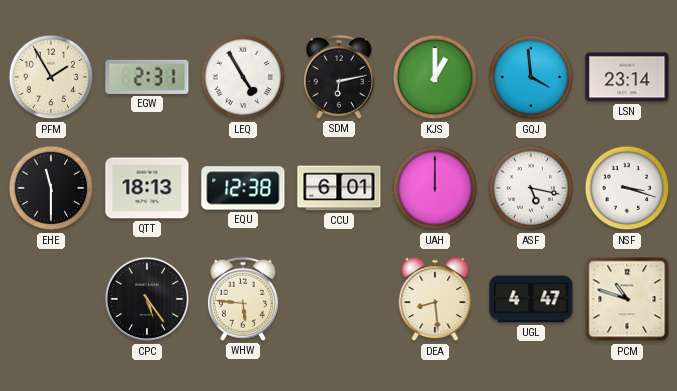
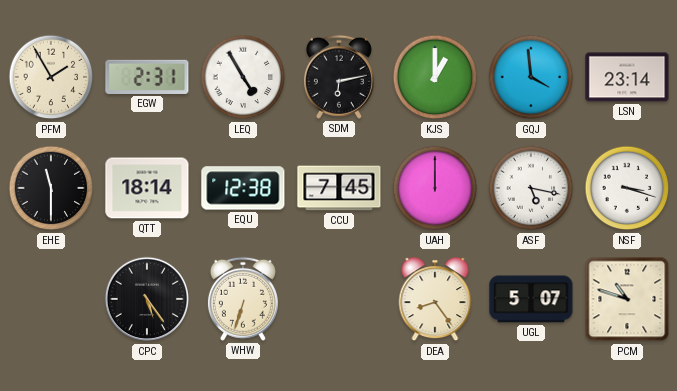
QTT: 18:13 -> 18:14
CCU: 6:01 -> 7:45
WHW: 5:46 -> 6:33
DEA: 8:29 -> 8:24
UGL: 4:47 -> 5:07
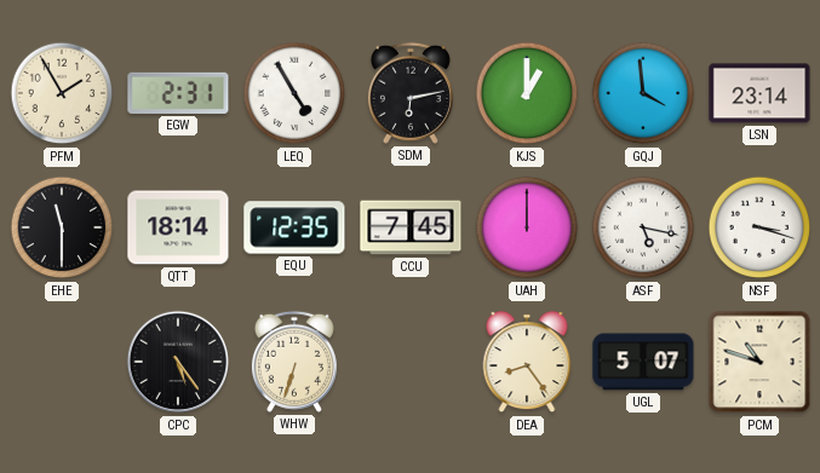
EQU: 12:38 -> 12:35
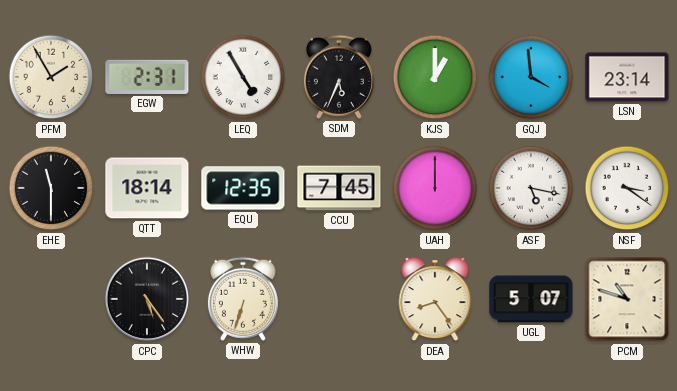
SDM: 6:13 -> 5:34
NSF: 3:18 -> 3:21
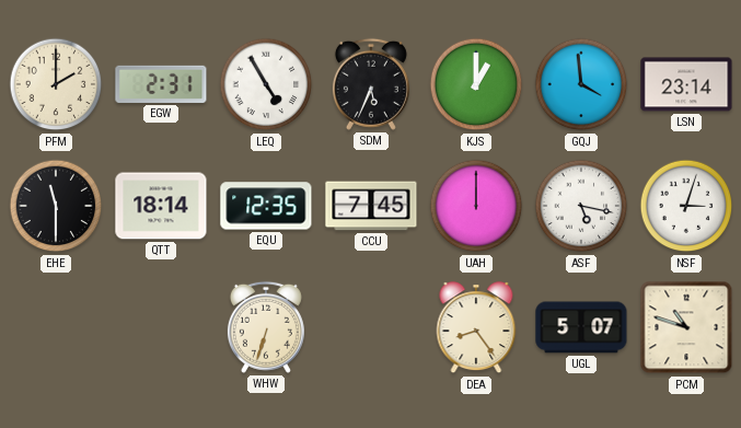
PFM: 1:55 -> 2:00
NSF: 3:21 -> 3:03
CPC: 5:24 -> none
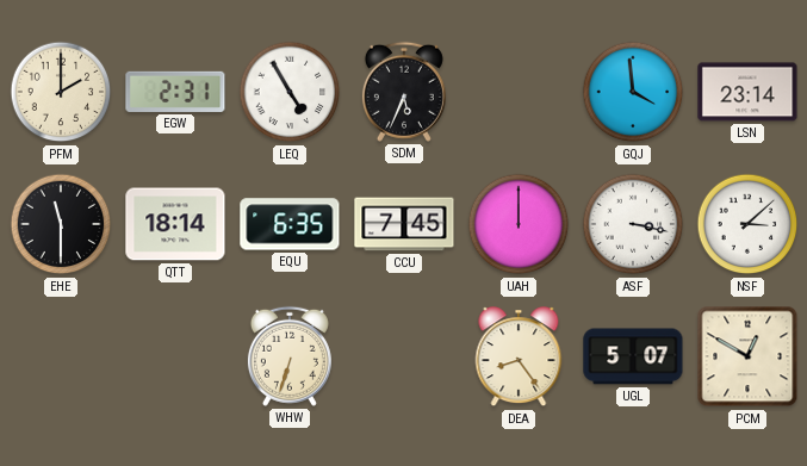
KJS: 1:00 -> none
EQU: 12:35 -> 6:35
ASF: 5:17 -> 3:17
NSF: 3:03 -> 3:08
PCM: 10:48 -> 12:50
